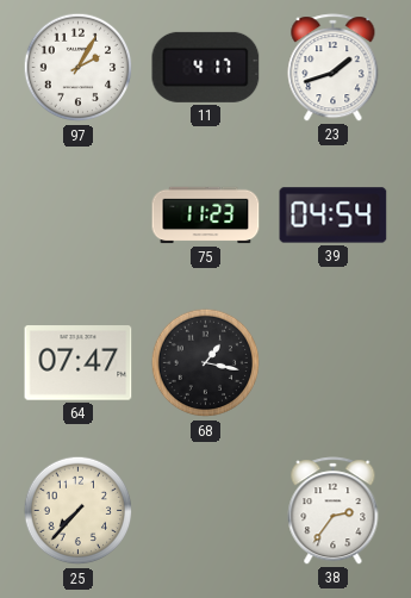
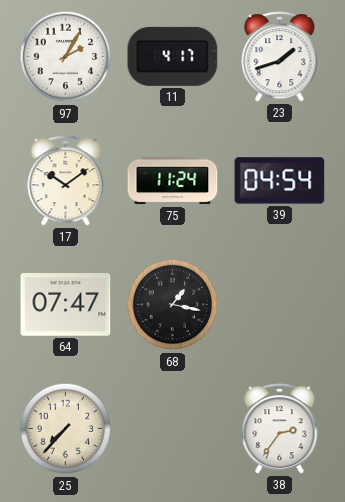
17: none -> 10:09
75: 11:23 -> 11:24
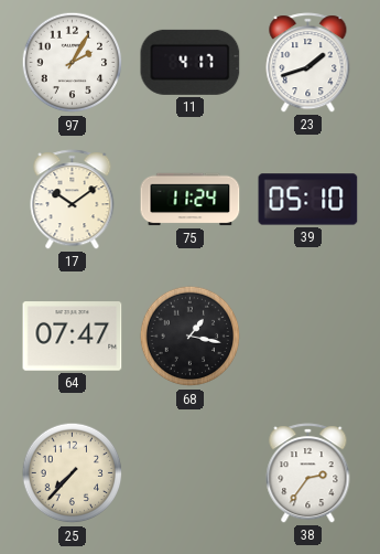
39: 04:54 -> 05:10
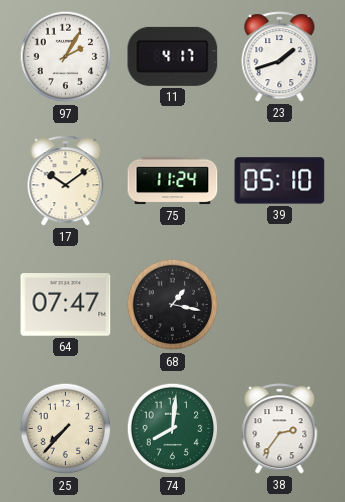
74: none -> 8:01
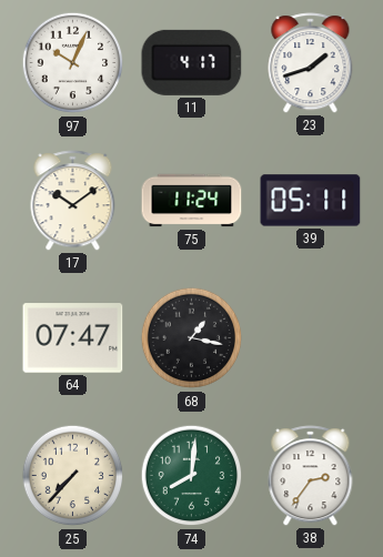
97: 2:05 -> 10:04
39: 05:10 -> 05:11
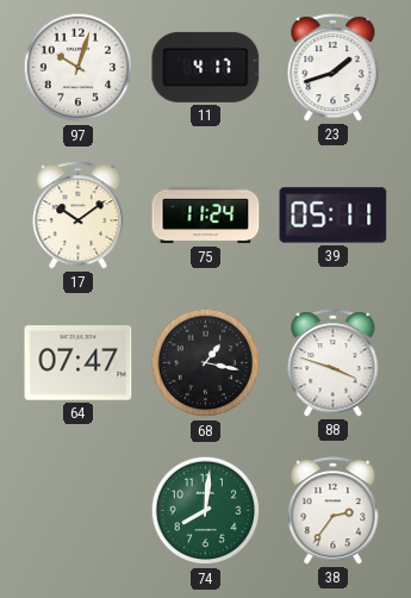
97: 10:04 -> 10:03
88: none -> 3:48
25: 7:37 -> none
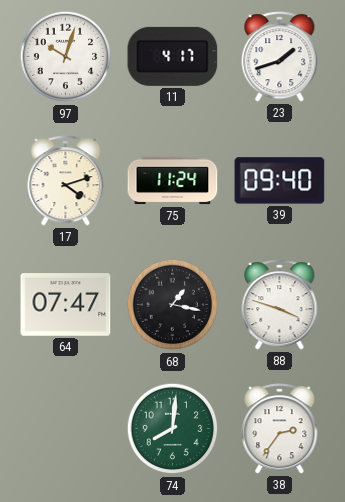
17: 10:09 -> 4:12
39: 05:11 -> 09:40
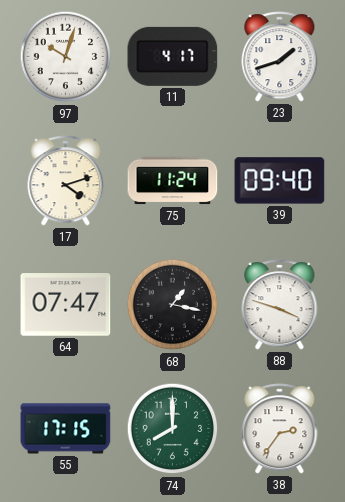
55: none -> 17:15
74: 8:01 -> 8:00
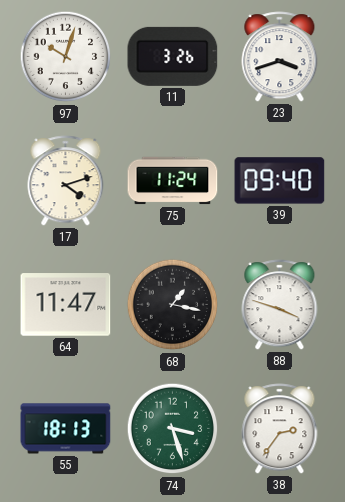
11: 4:17 -> 3:26
23: 1:42 -> 3:42
64: 07:47 -> 11:47
55: 17:15 -> 18:13
74: 8:00 -> 3:27
